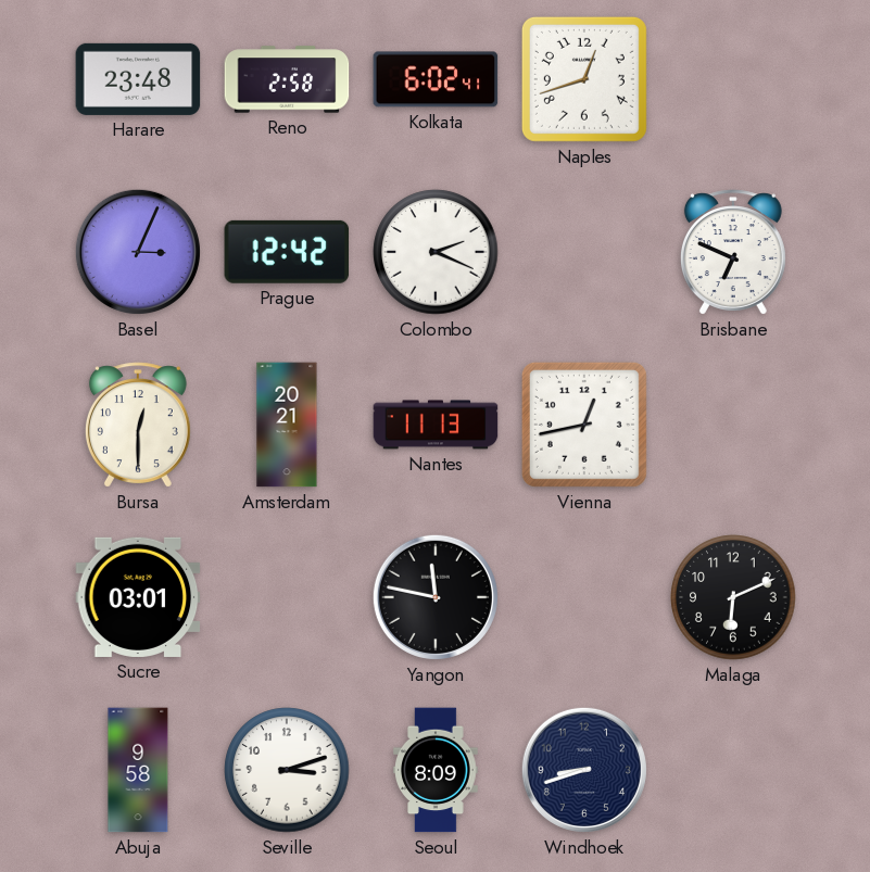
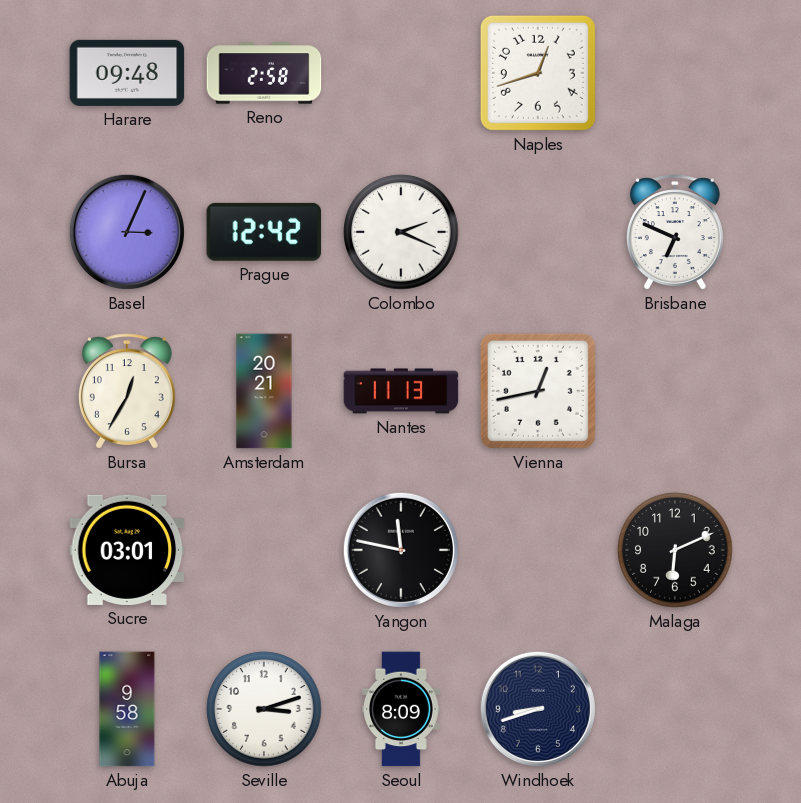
Harare: 23:48 -> 09:48
Kolkata: 6:02 -> none
Bursa: 12:30 -> 12:35
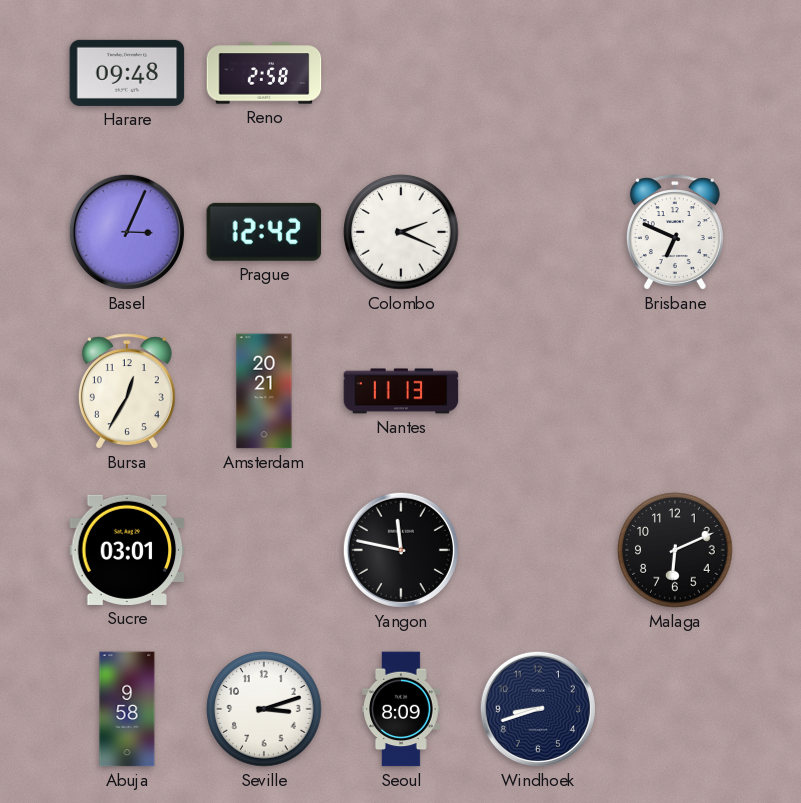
Naples: 12:42 -> none
Vienna: 12:43 -> none
